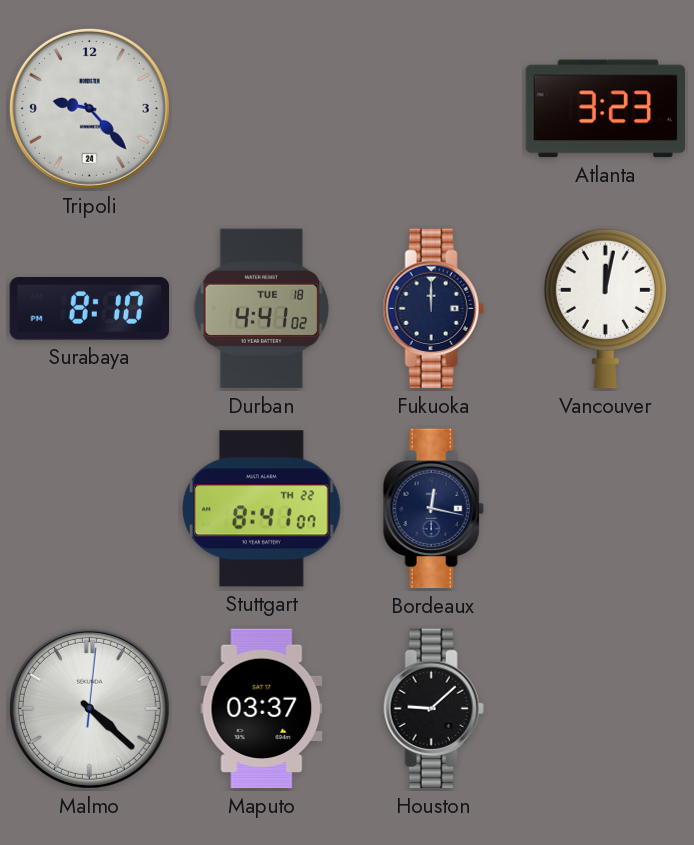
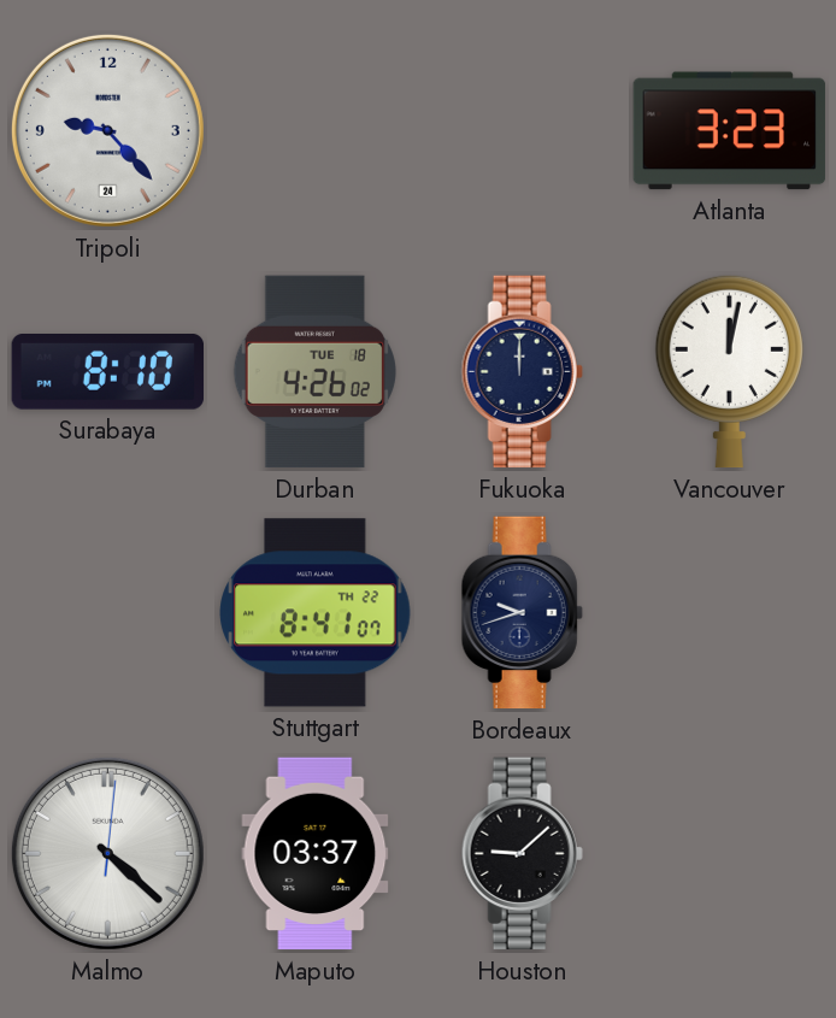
Durban: 4:41 -> 4:26
Bordeaux: 12:17 -> 9:42
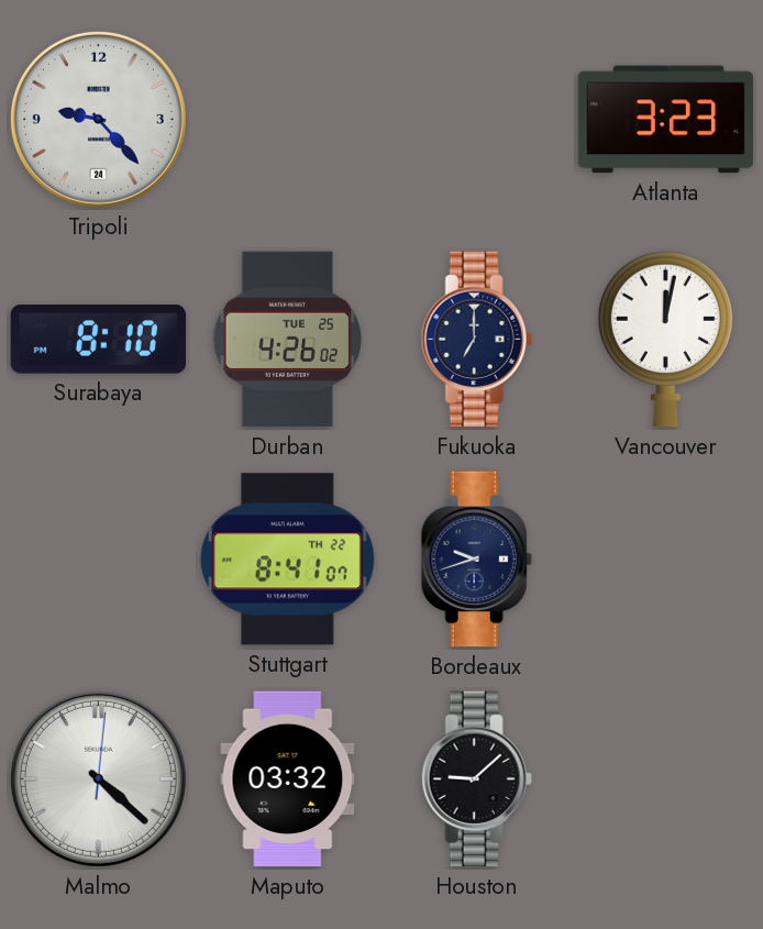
Durban date: TUE 18 -> TUE 25
Fukuoka: 12:00 -> 7:00
Maputo: 03:37 -> 03:32
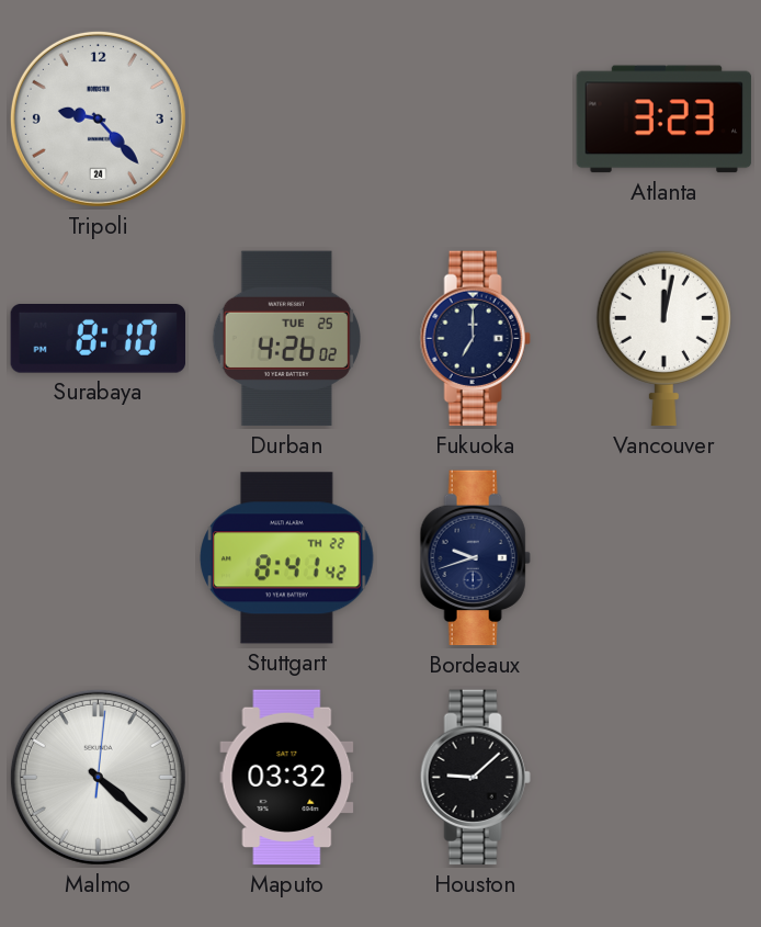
Stuttgart: 8:41:07 -> 8:41:42
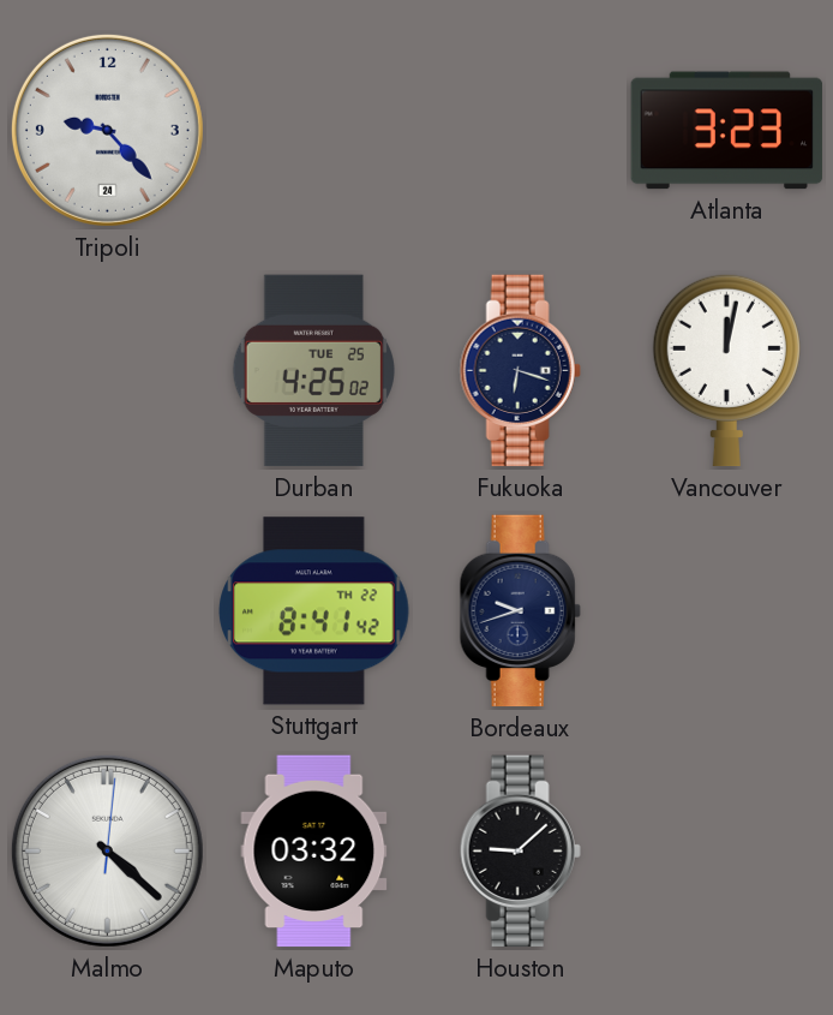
Surabaya: 8:10 -> none
Durban: 4:26 -> 4:25
Fukuoka: 7:00 -> 6:18
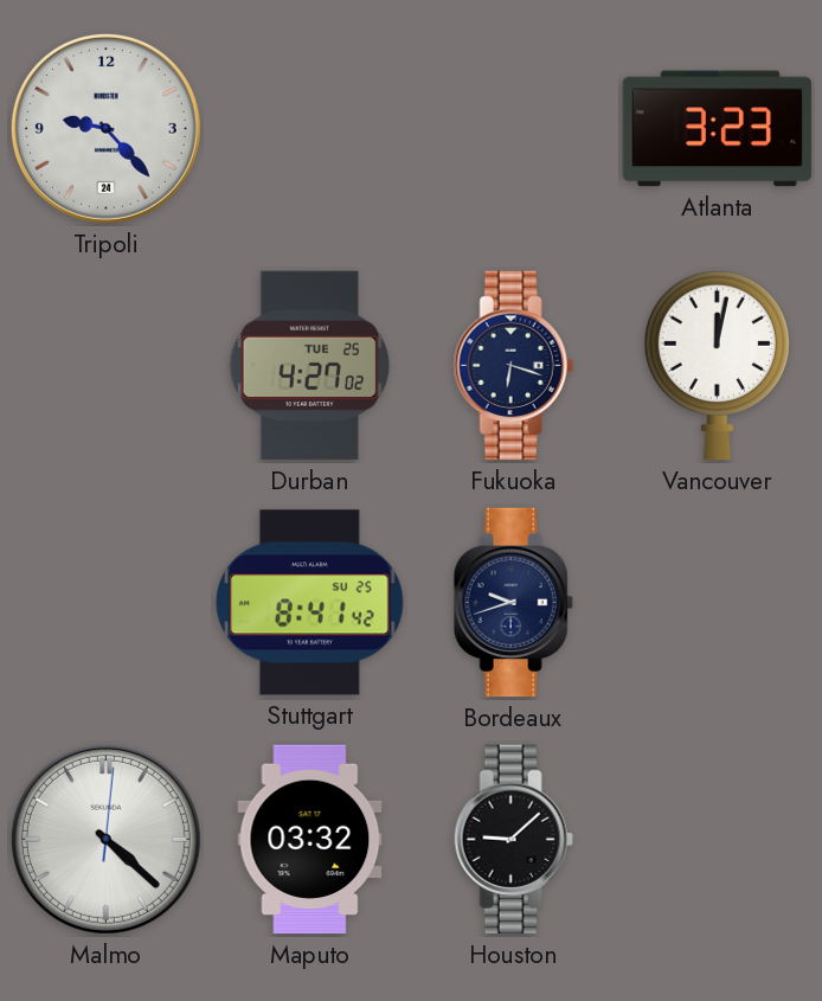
Durban: 4:25 -> 4:27
Stuttgart date: TH 22 -> SU 25
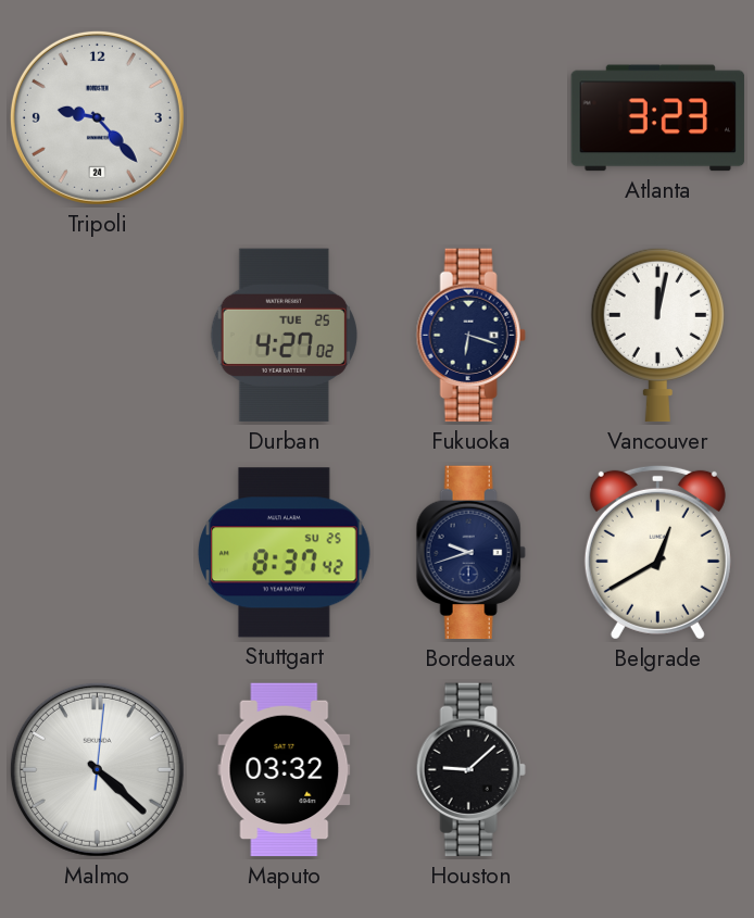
Stuttgart: 8:41 -> 8:37
Belgrade: none -> 12:40
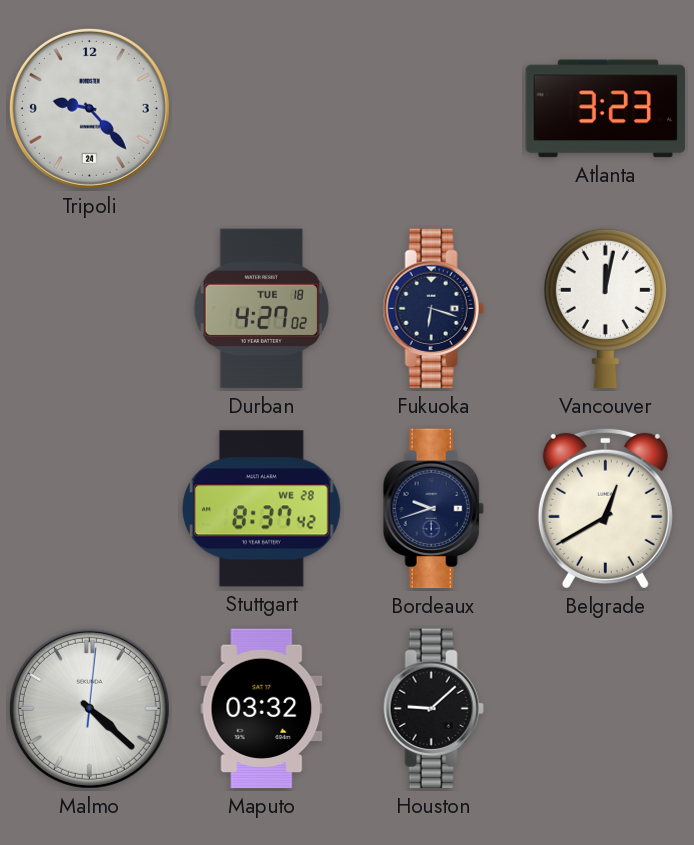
Durban date: TUE 25 -> TUE 18
Stuttgart date: SU 25 -> WE 28
